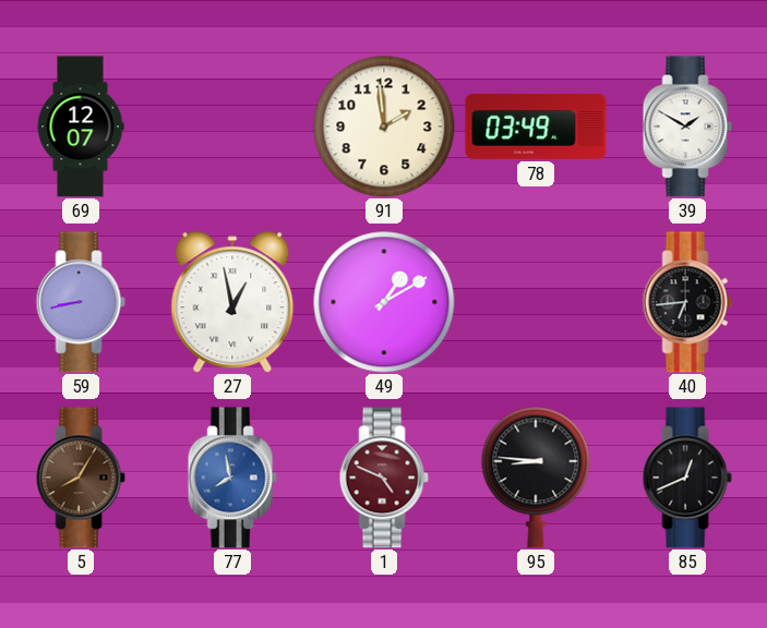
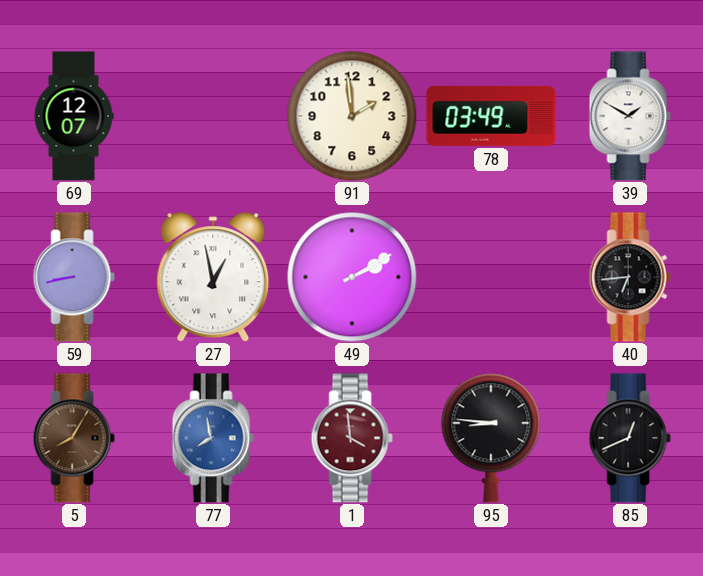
49: 1:10 -> 2:10
1: 4:49 -> 3:59
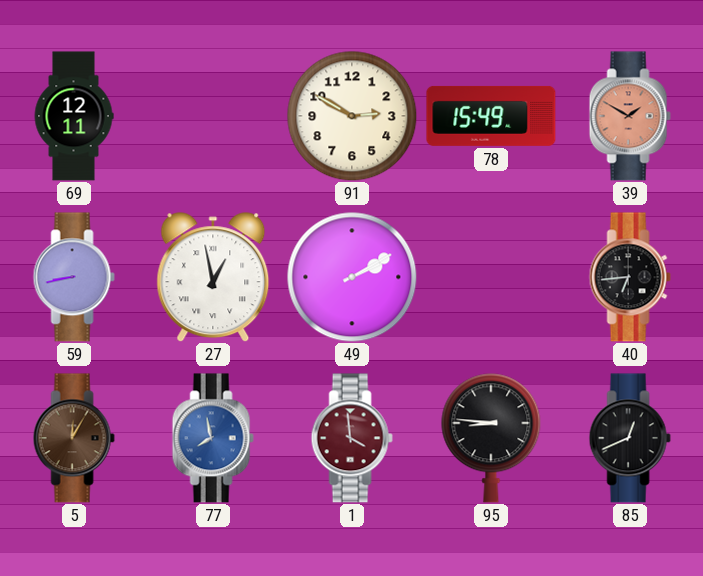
69: 12:07 -> 12:11
91: 1:59 -> 2:50
78: 03:49 -> 15:49
39 dial: white -> salmon
5: 8:05 -> 12:05
